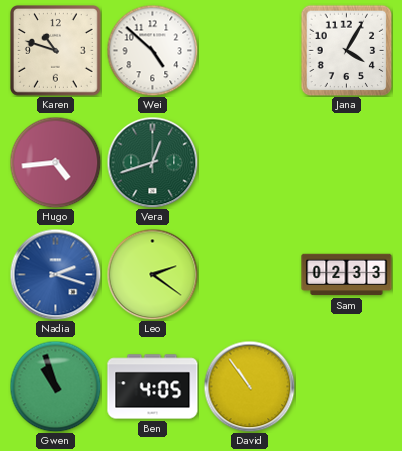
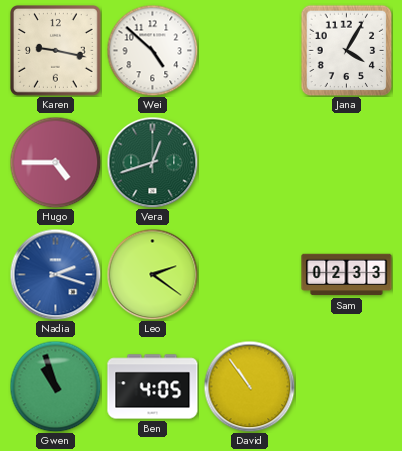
Karen: 10:48 -> 9:17
Hugo: 4:44 -> 4:45
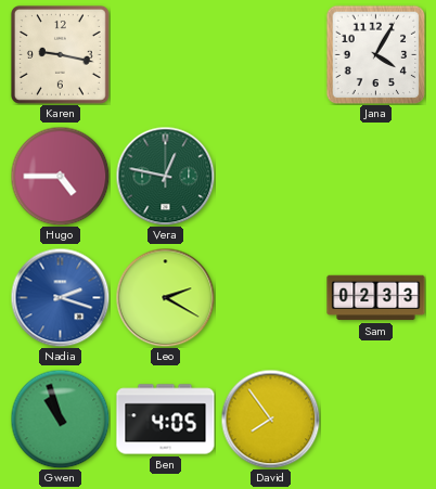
Wei: 4:52 -> none
Vera: 12:42 -> 12:47
Leo: 2:21 -> 2:20
David: 10:54 -> 7:54
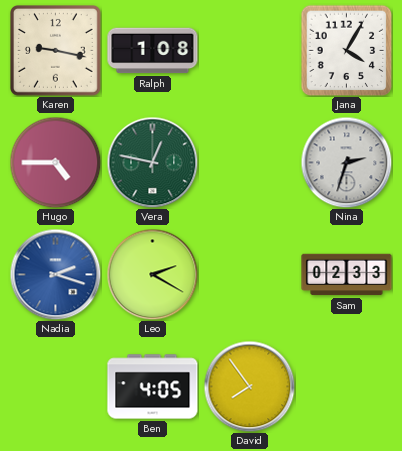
Ralph: none -> 1:08
Nina: none -> 2:33
Gwen: 10:57 -> none
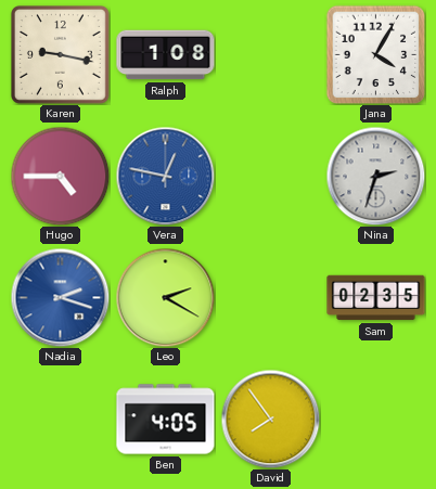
Vera dial: green -> blue
Sam: 02:33 -> 02:35
